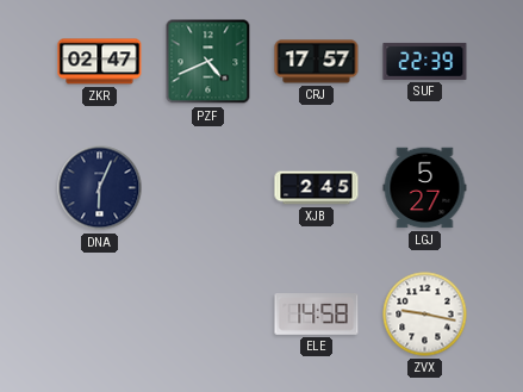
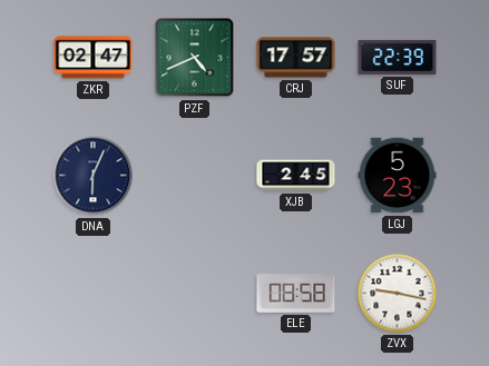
LGJ: 5:27 -> 5:23
ELE: 14:58 -> 08:58
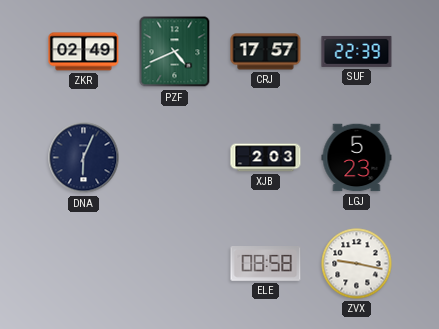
ZKR: 02:47 -> 02:49
XJB: 2:45 -> 2:03
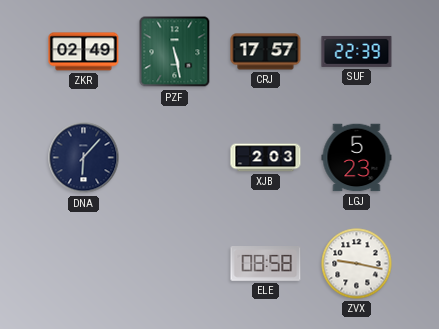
PZF: 4:41 -> 5:28
DNA: 6:04 -> 6:07
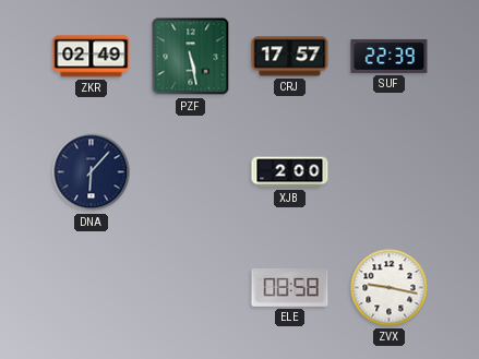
XJB: 2:03 -> 2:00
LGJ: 5:23 -> none
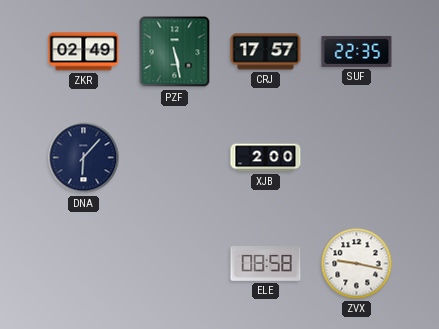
SUF: 22:39 -> 22:35
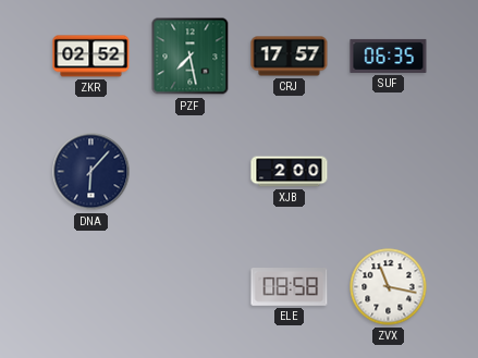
ZKR: 02:49 -> 02:52
PZF: 5:28 -> 7:28
SUF: 22:35 -> 06:35
ZVX: 9:17 -> 11:17
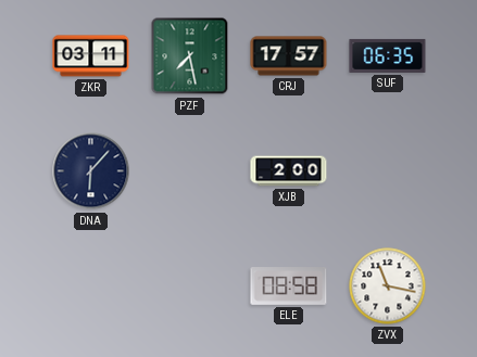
ZKR: 02:52 -> 03:11
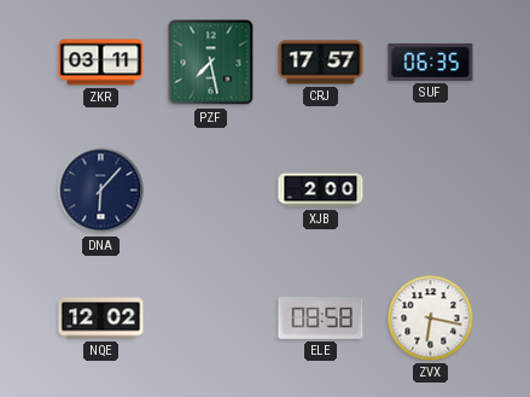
NQE: none -> 12:02
ZVX: 11:17 -> 6:17
